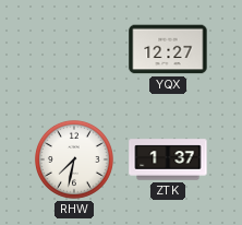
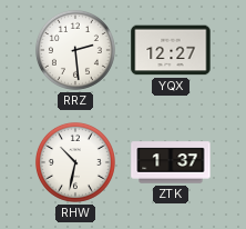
RRZ: none -> 2:29
RHW: 7:32 -> 10:32
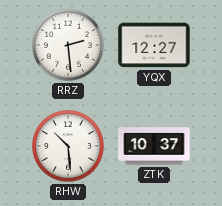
RHW: 10:32 -> 10:29
ZTK: 1:37 -> 10:37
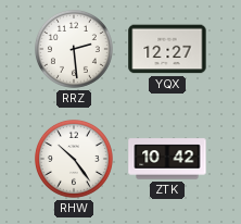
RHW: 10:29 -> 10:24
ZTK: 10:37 -> 10:42
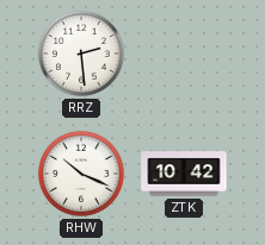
YQX: 12:27 -> none
RHW: 10:24 -> 10:19
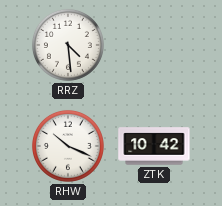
RRZ: 2:29 -> 4:29
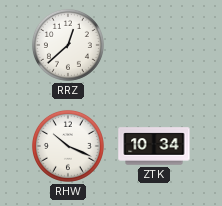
RRZ: 4:29 -> 12:38
ZTK: 10:42 -> 10:34
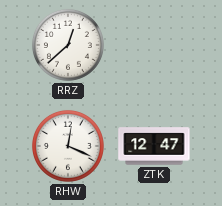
RHW: 10:19 -> 12:19
ZTK: 10:34 -> 12:47
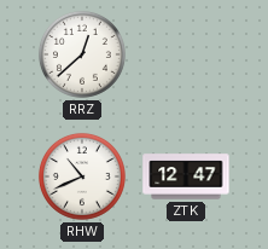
RHW: 12:19 -> 10:41
